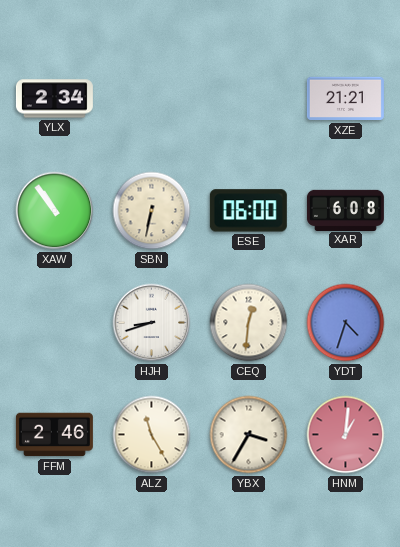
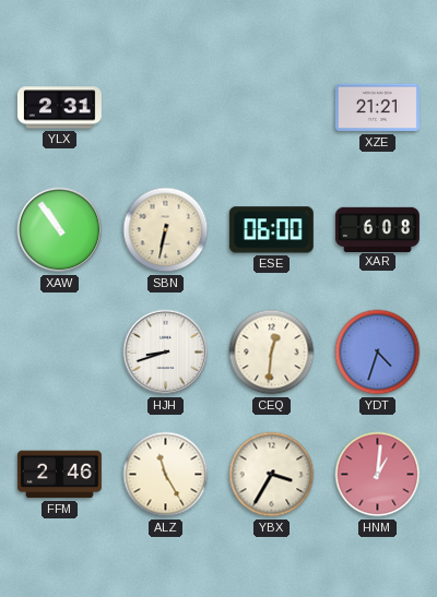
YLX: 2:34 -> 2:31
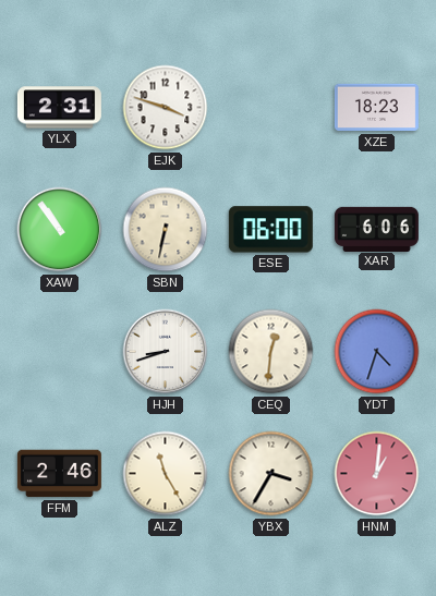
EJK: none -> 3:48
XZE: 21:21 -> 18:23
XAR: 6:08 -> 6:06
